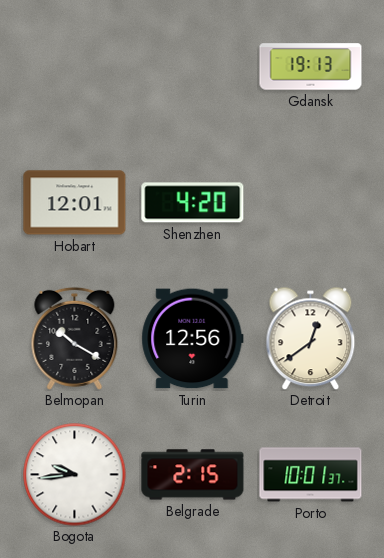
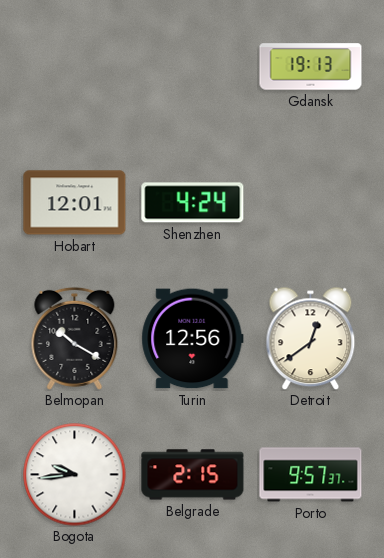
Shenzhen: 4:20 -> 4:24
Porto: 10:01 -> 9:57
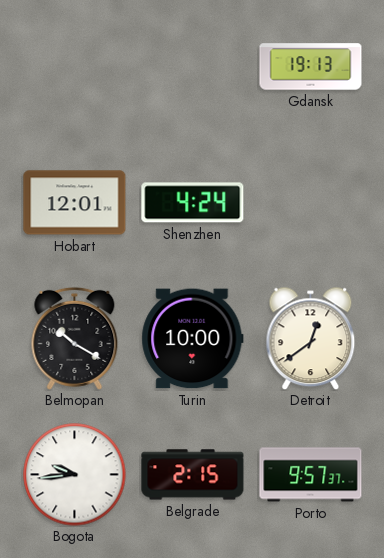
Turin: 12:56 -> 10:00
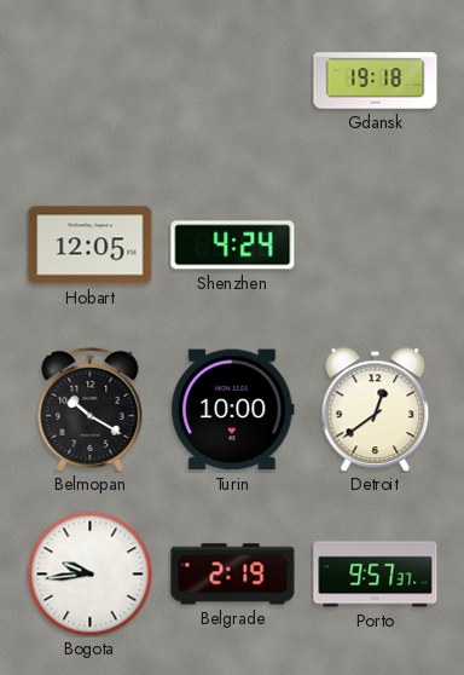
Gdansk: 19:13 -> 19:18
Hobart: 12:01 -> 12:05
Belgrade: 2:15 -> 2:19
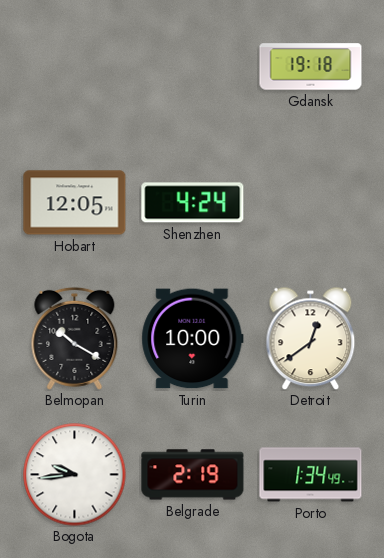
Porto: 9:57 -> 1:34
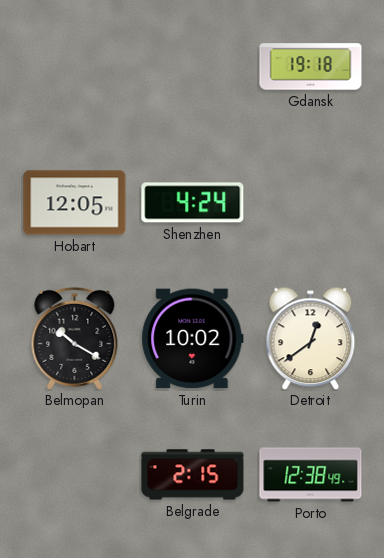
Turin: 10:00 -> 10:02
Bogota: 9:44 -> none
Belgrade: 2:19 -> 2:15
Porto: 1:34 -> 12:38
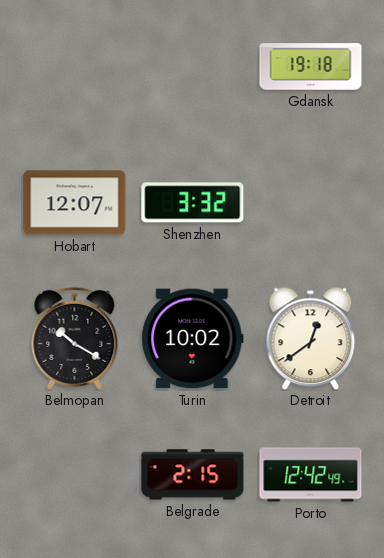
Hobart: 12:05 -> 12:07
Shenzhen: 4:24 -> 3:32
Porto: 12:38 -> 12:42
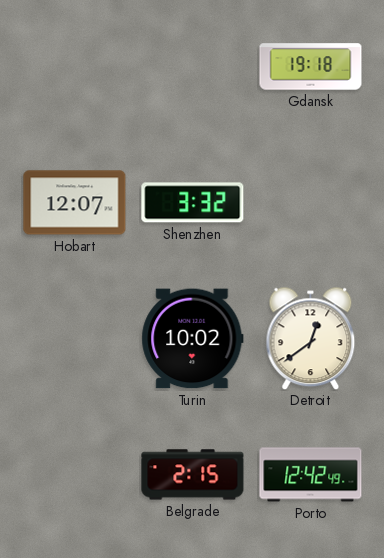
Belmopan: 10:20 -> none
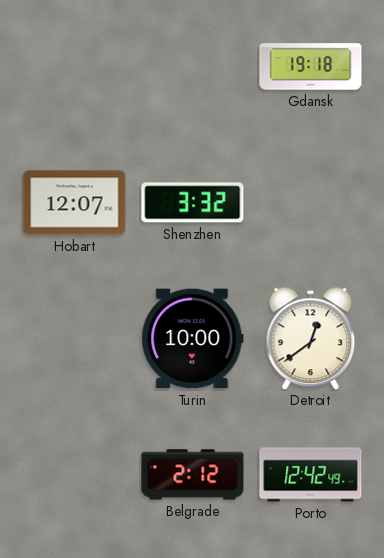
Turin: 10:02 -> 10:00
Belgrade: 2:15 -> 2:12
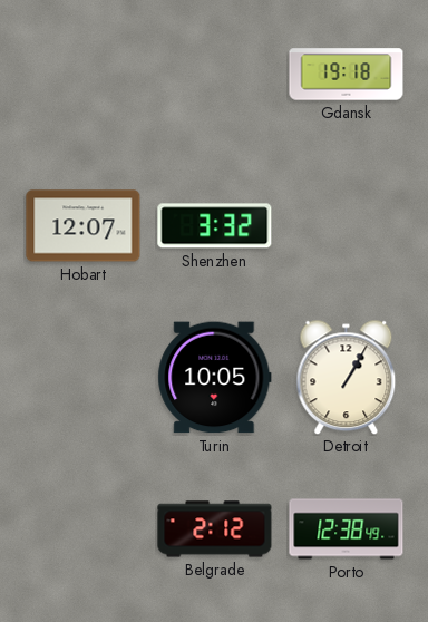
Turin: 10:00 -> 10:05
Detroit: 12:39 -> 1:05
Porto: 12:42 -> 12:38
